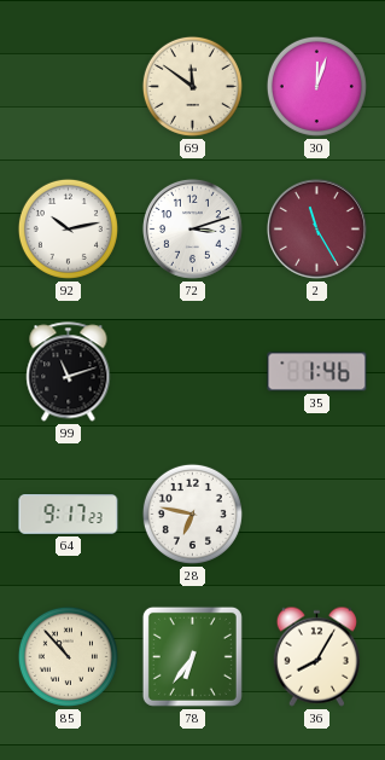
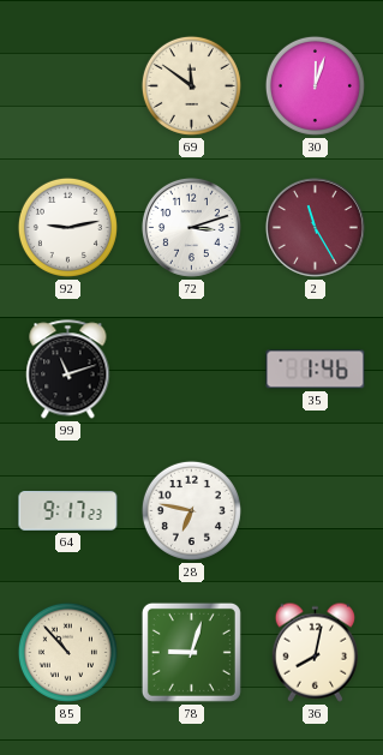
92: 10:13 -> 9:13
78: 6:36 -> 9:03
36: 8:05 -> 8:02
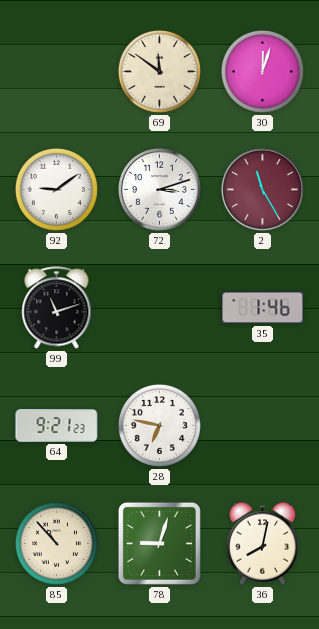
92: 9:13 -> 9:09
64: 9:17 -> 9:21
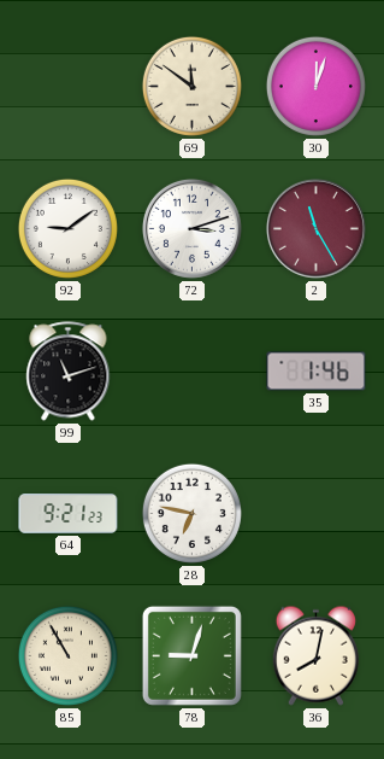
85: 10:53 -> 10:55
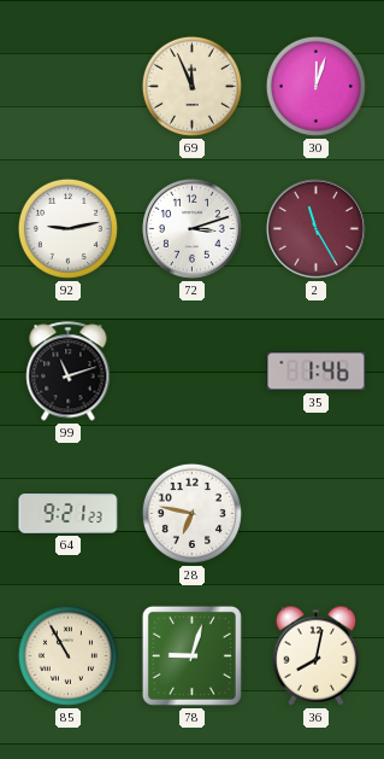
69: 11:51 -> 11:56
92: 9:09 -> 9:13
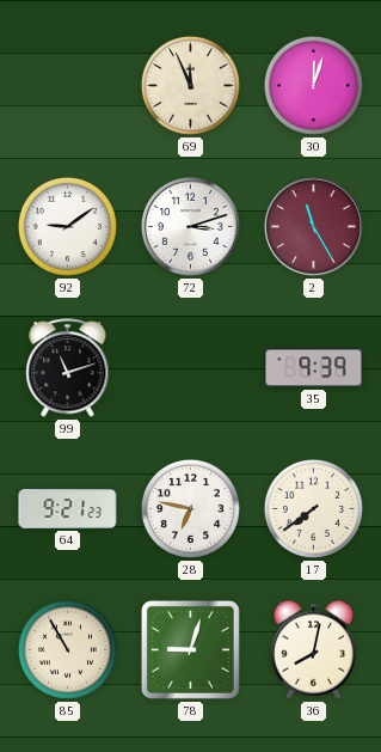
92: 9:13 -> 9:09
35: 1:46 -> 9:39
17: none -> 7:39
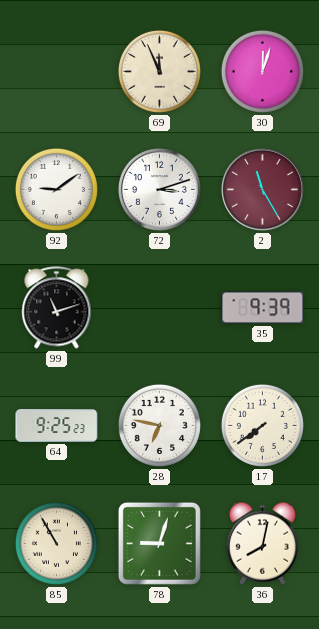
64: 9:21 -> 9:25
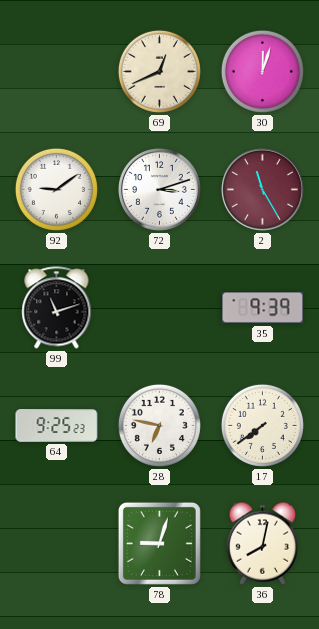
69: 11:56 -> 12:41
85: 10:55 -> none
